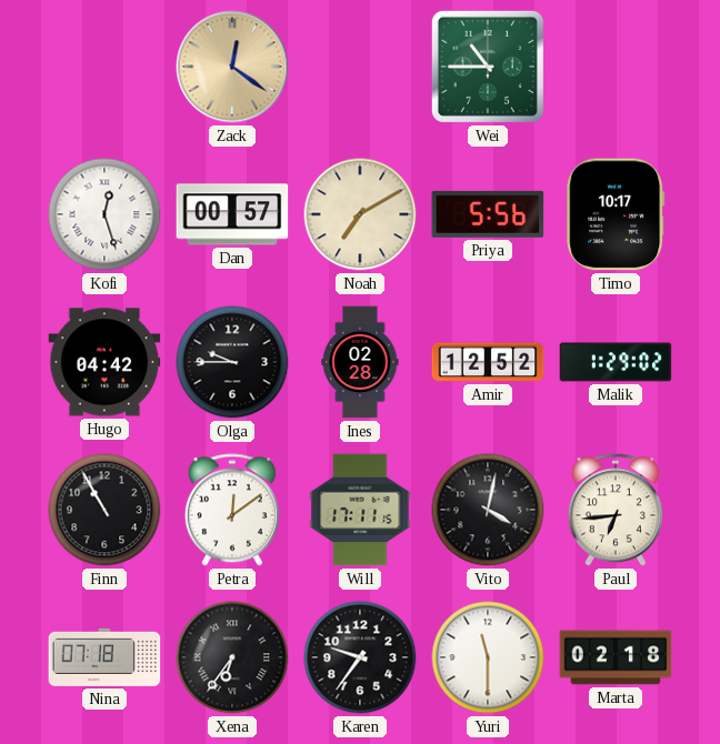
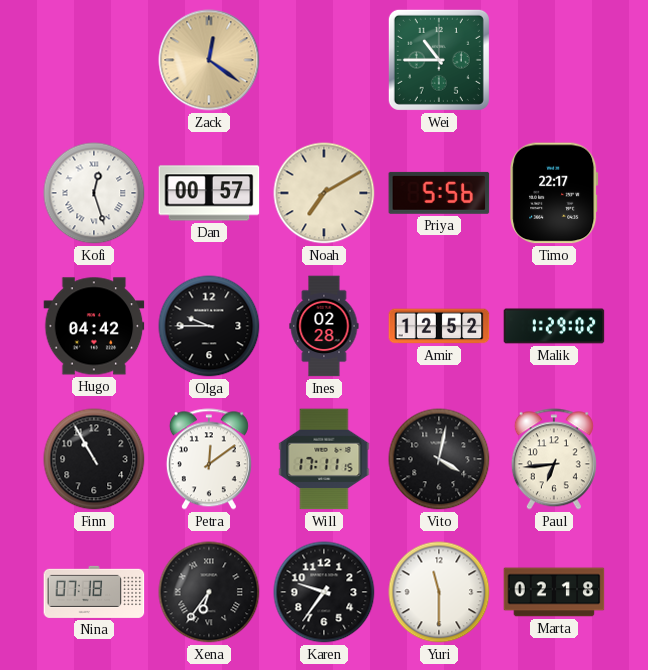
Timo: 10:17 -> 22:17
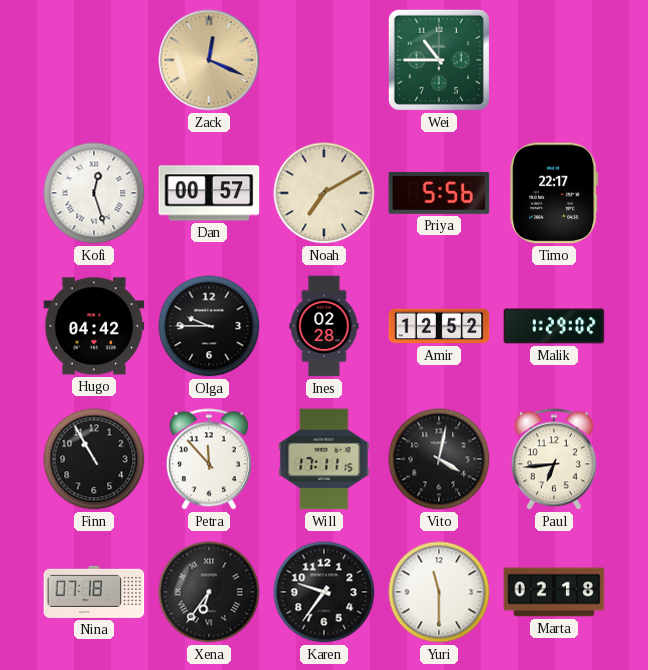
Zack: 12:21 -> 12:19
Petra: 12:09 -> 11:53
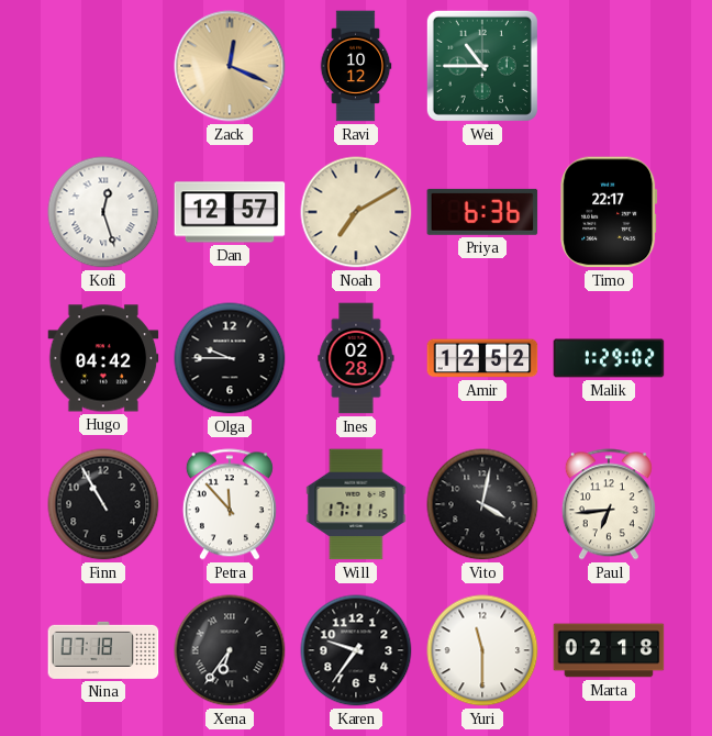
Ravi: none -> 10:12
Dan: 00:57 -> 12:57
Priya: 5:56 -> 6:36
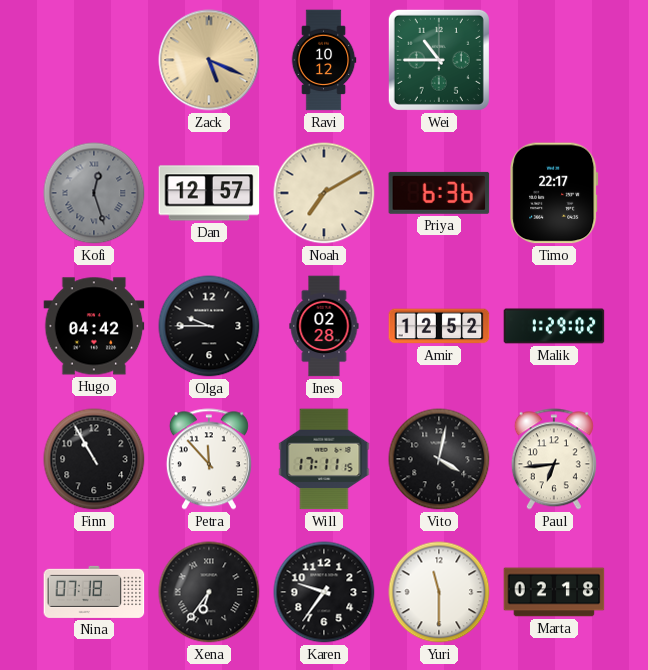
Zack: 12:19 -> 5:19
Kofi dial: white -> grey
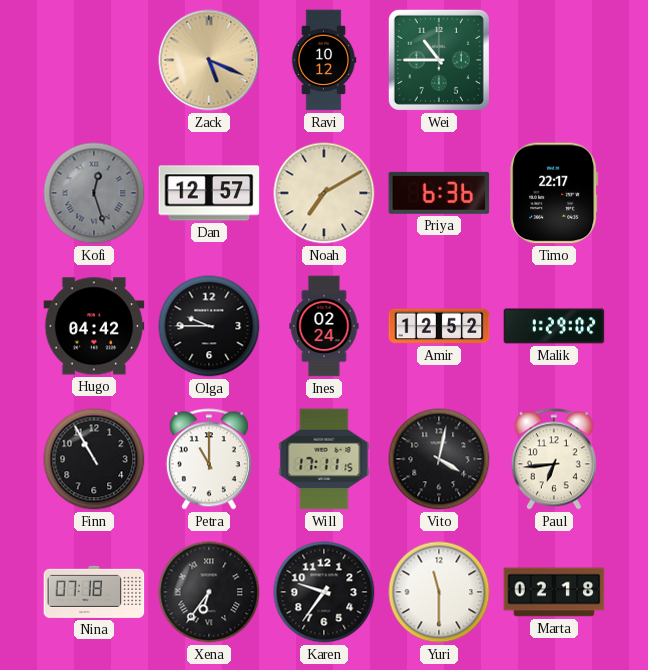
Ines: 02:28 -> 02:24
Petra: 11:53 -> 11:00
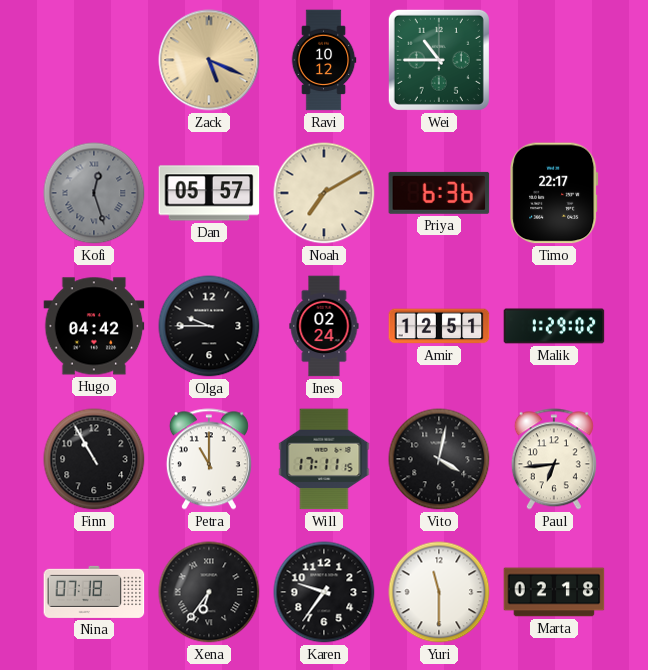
Dan: 12:57 -> 05:57
Amir: 12:52 -> 12:51
